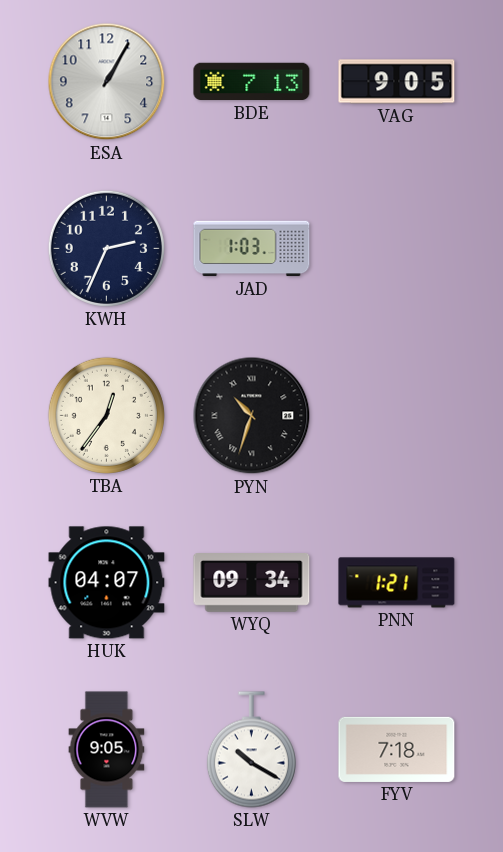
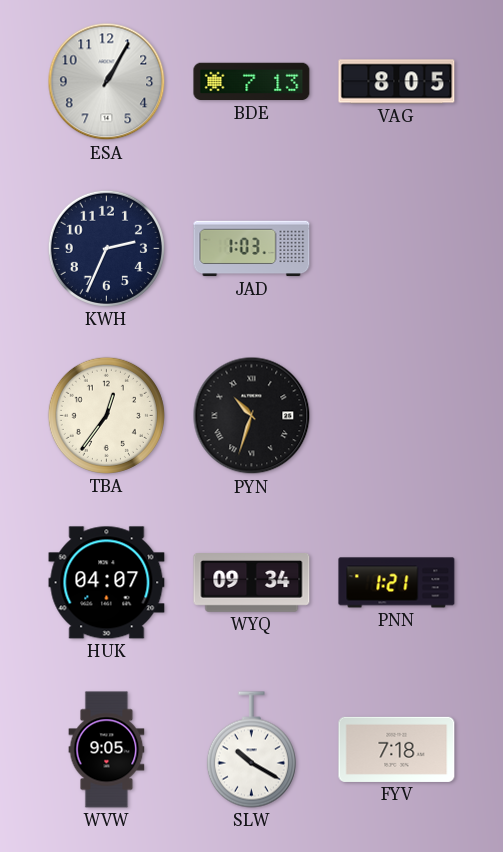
VAG: 9:05 -> 8:05
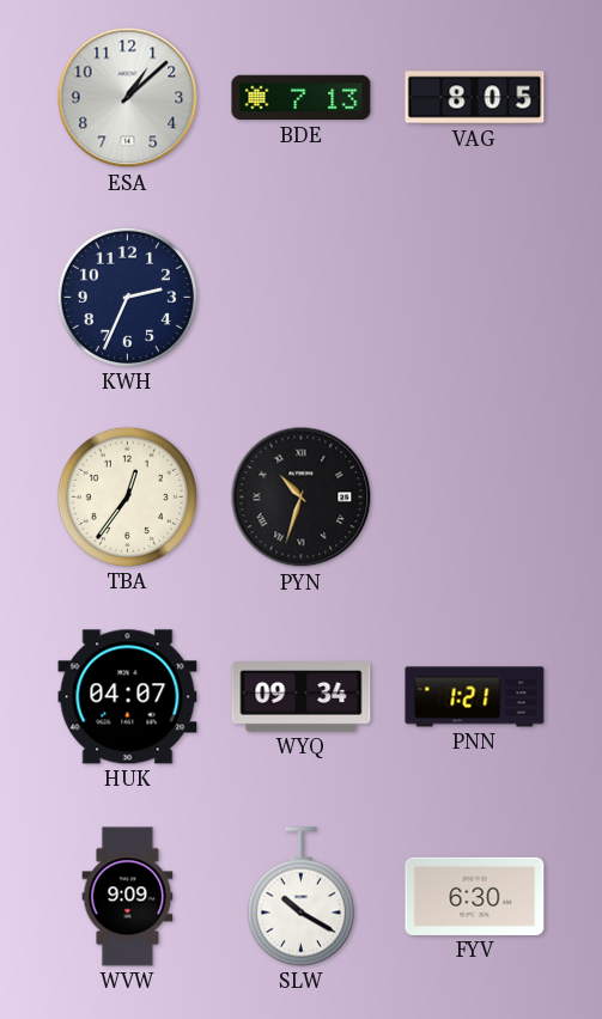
ESA: 1:05 -> 1:08
JAD: 1:03 -> none
WVW: 9:05 -> 9:09
FYV: 7:18 -> 6:30
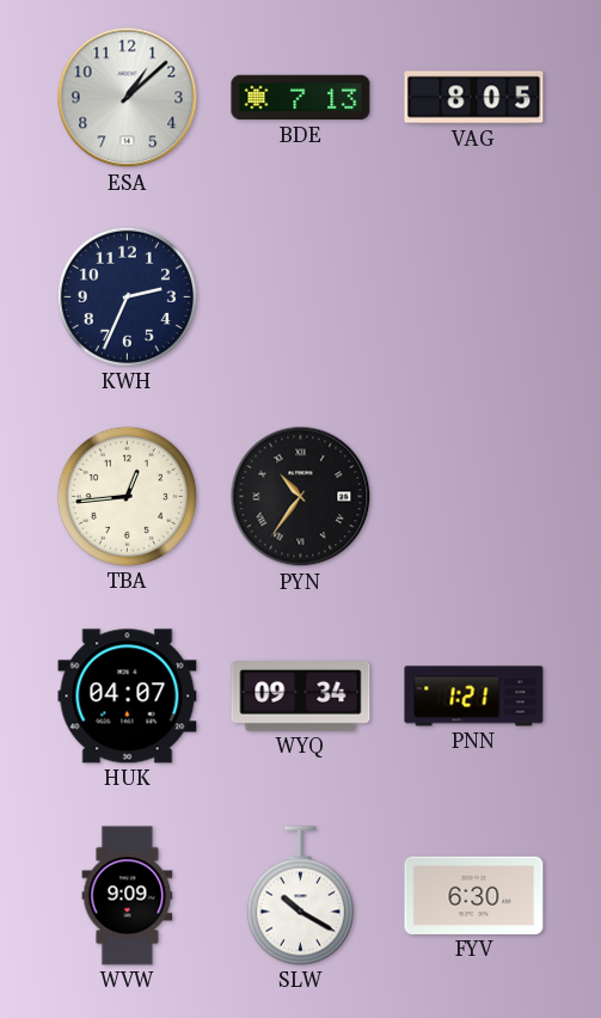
TBA: 12:36 -> 12:44
PYN: 10:33 -> 10:36
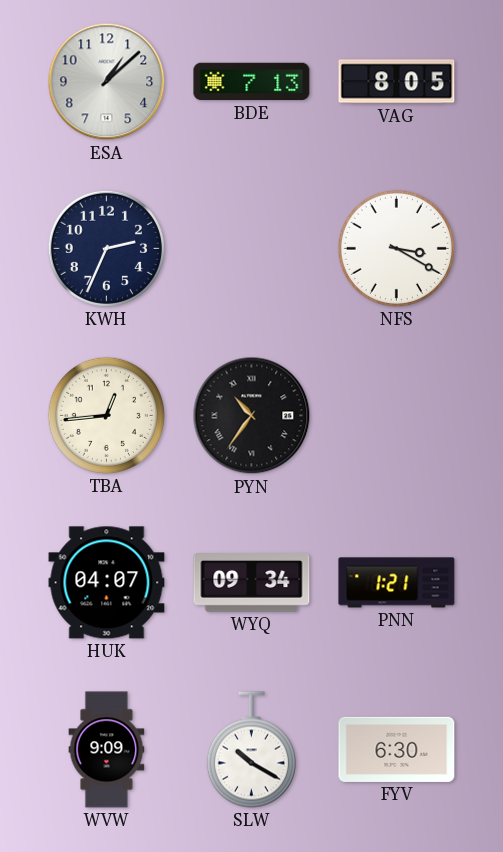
NFS: none -> 3:20
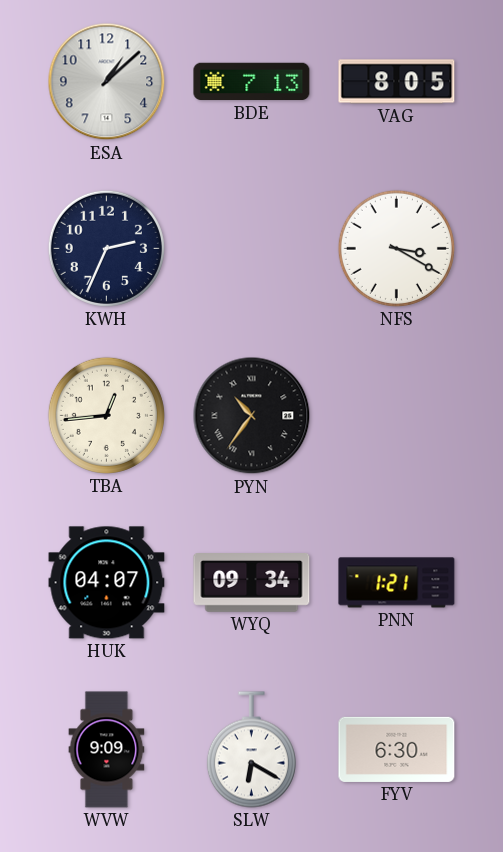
SLW: 10:20 -> 6:20
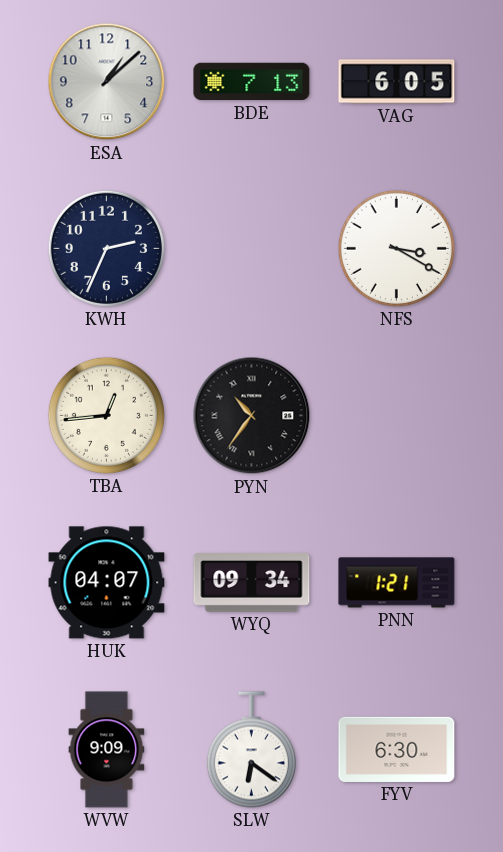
VAG: 8:05 -> 6:05
SLW: 6:20 -> 6:21
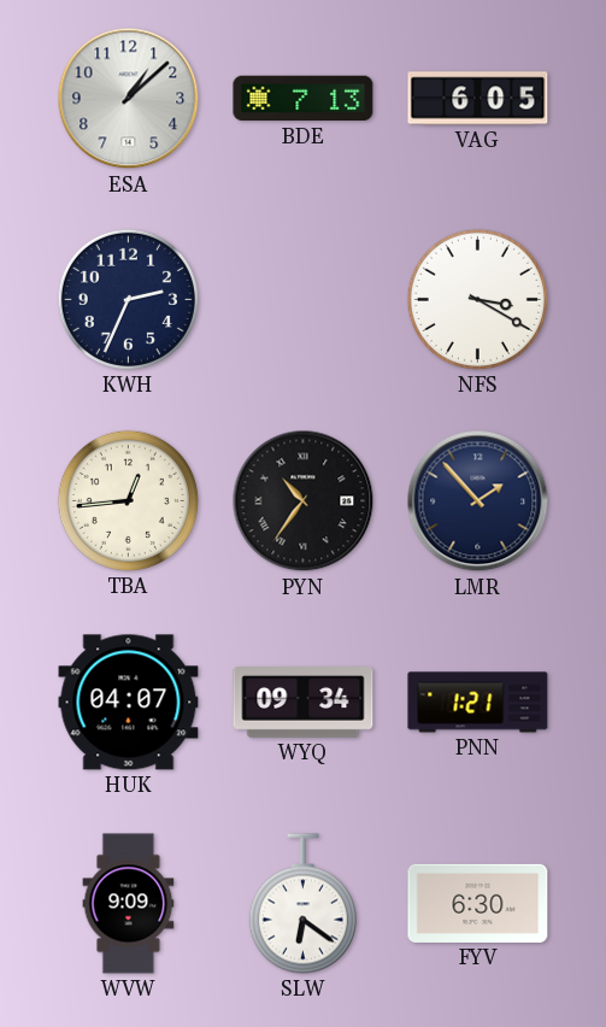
LMR: none -> 1:53
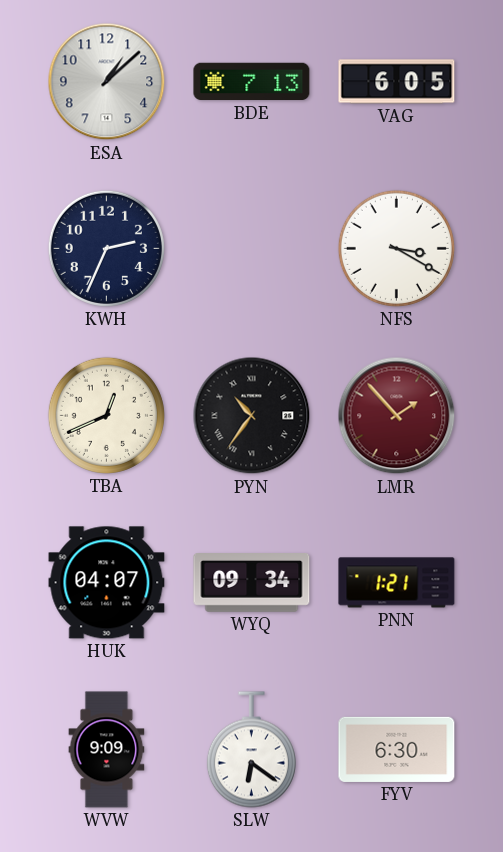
TBA: 12:44 -> 12:41
LMR dial: navy -> burgundy
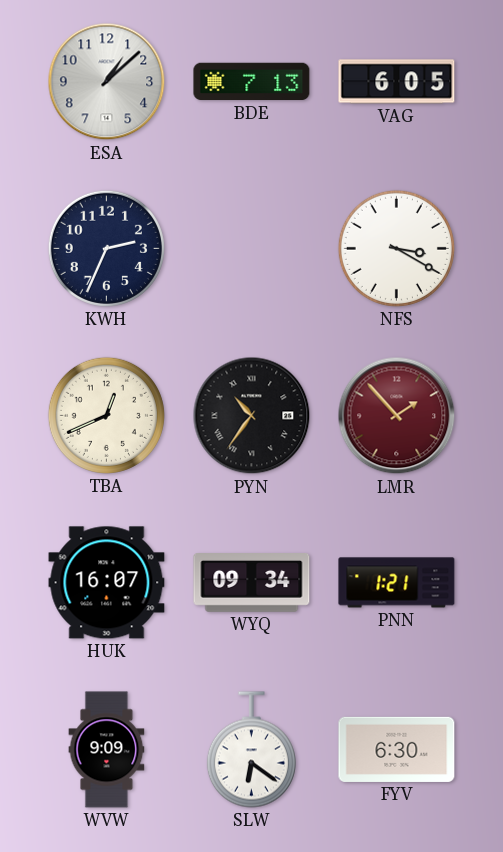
HUK: 04:07 -> 16:07
